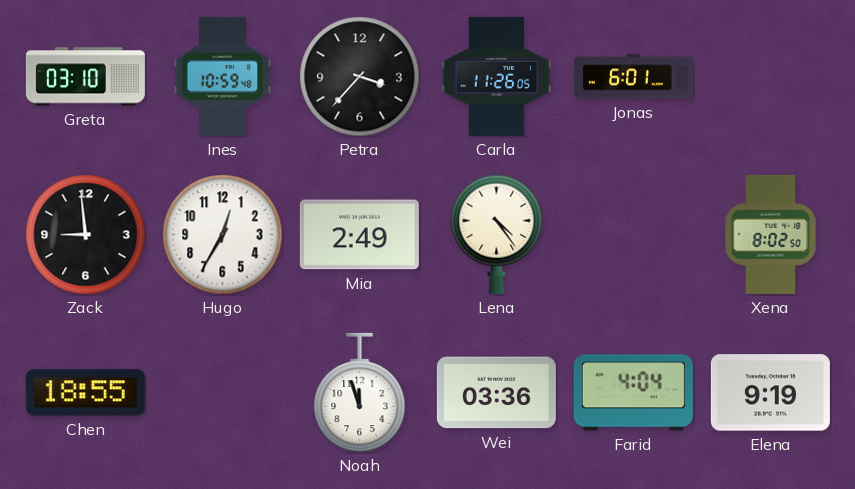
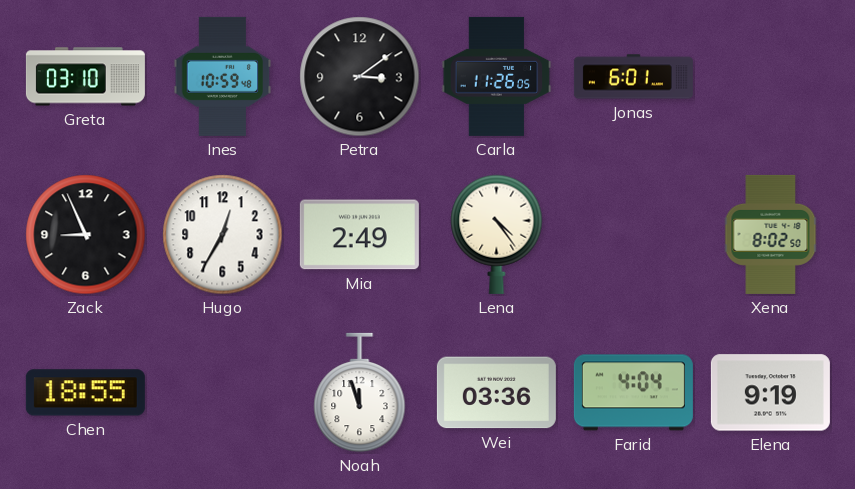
Petra: 3:37 -> 3:09
Zack: 8:59 -> 8:56
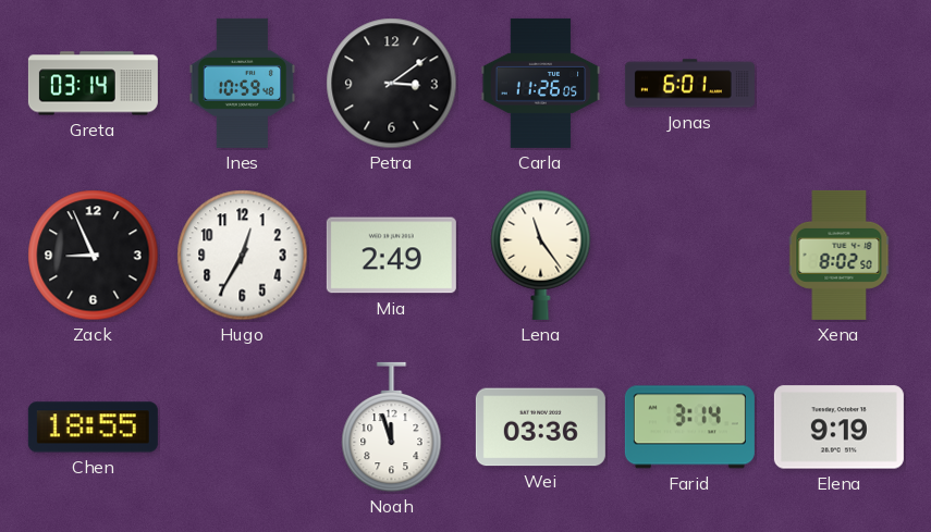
Greta: 03:10 -> 03:14
Lena: 4:24 -> 11:24
Farid: 4:04 -> 3:14
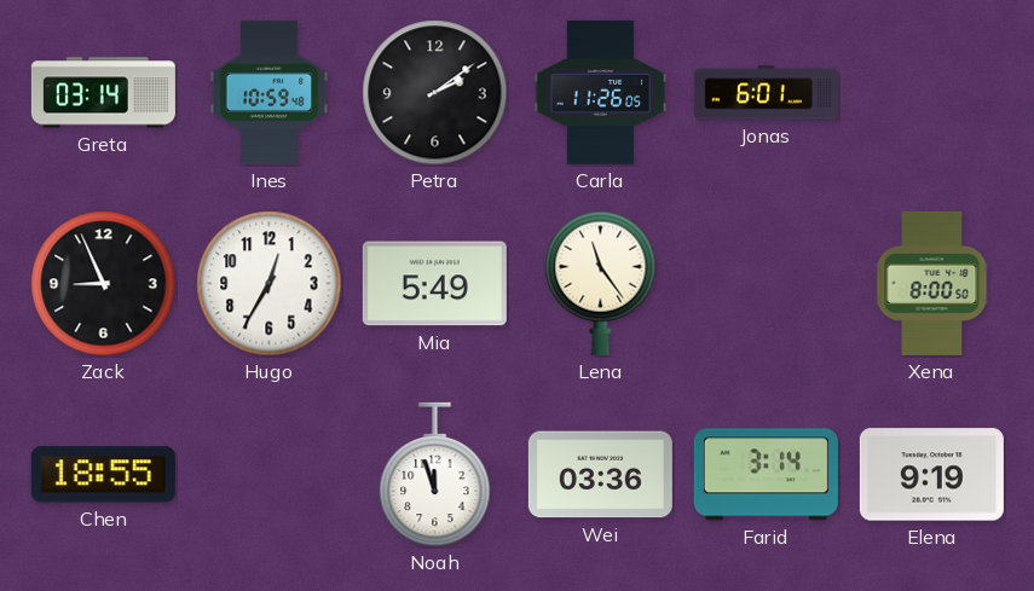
Petra: 3:09 -> 2:09
Mia: 2:49 -> 5:49
Xena: 8:02 -> 8:00
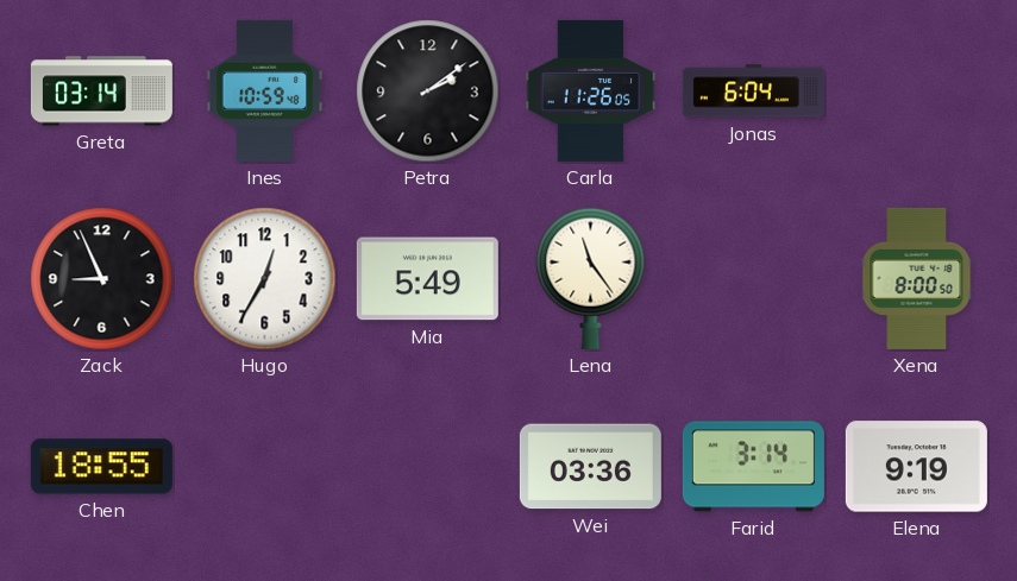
Jonas: 6:01 -> 6:04
Noah: 11:57 -> none
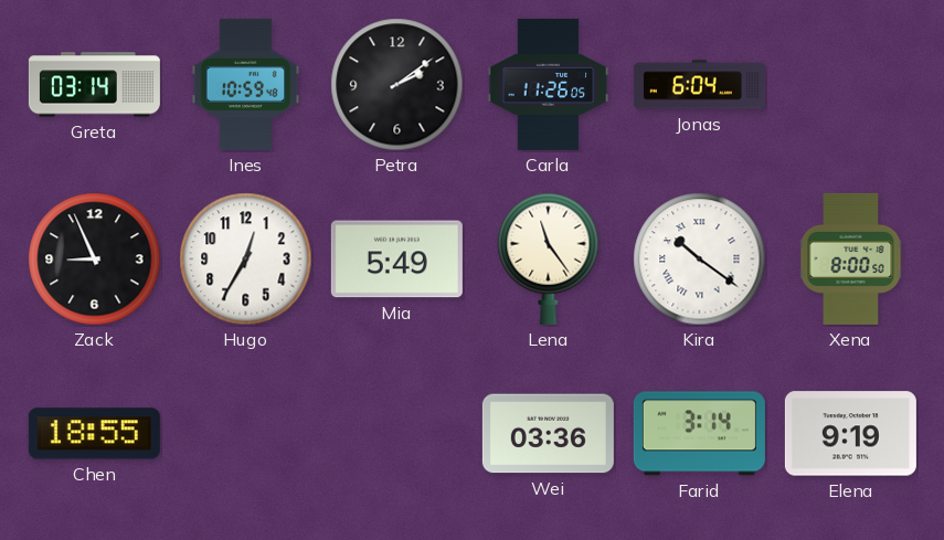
Kira: none -> 10:21
